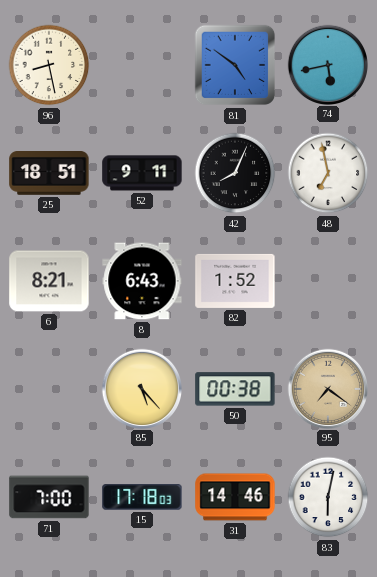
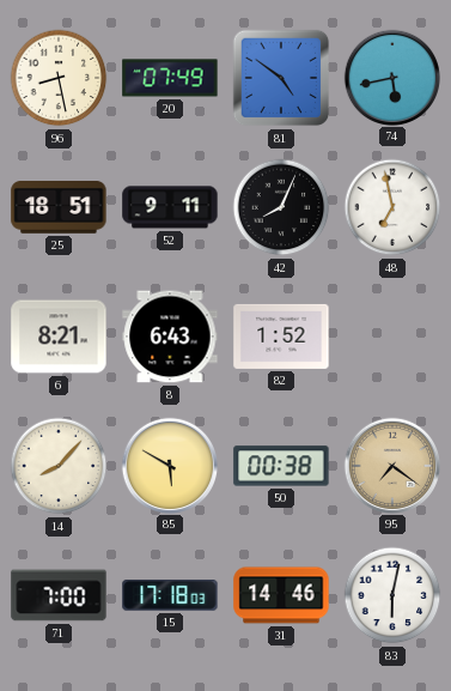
20: none -> 07:49
14: none -> 8:07
85: 5:23 -> 5:50
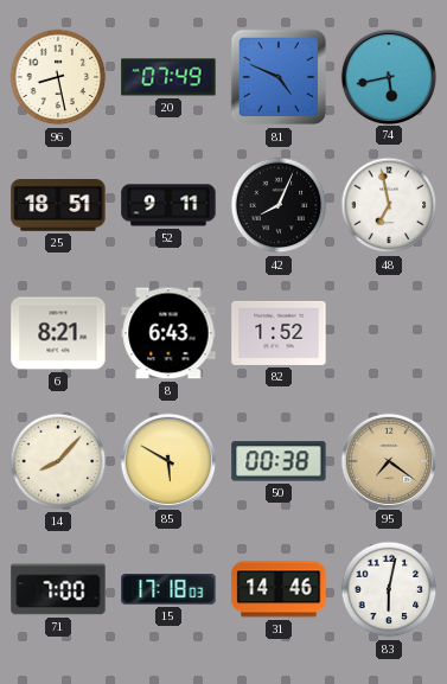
81: 4:51 -> 4:49
